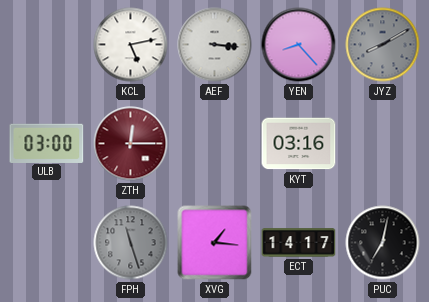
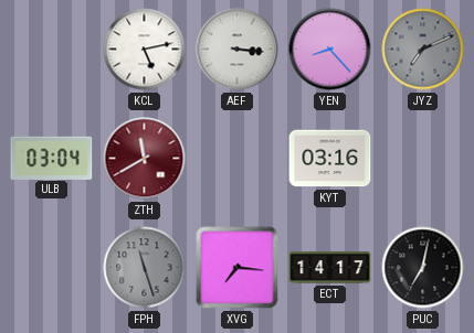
JYZ: 8:10 -> 7:11
ULB: 03:00 -> 03:04
ZTH: 12:15 -> 11:40
XVG: 1:16 -> 7:16
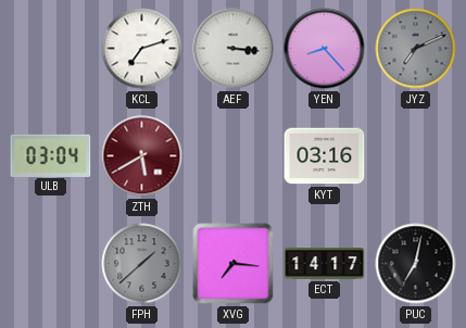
KCL: 5:13 -> 7:12
ZTH: 11:40 -> 5:40
FPH: 11:27 -> 1:38
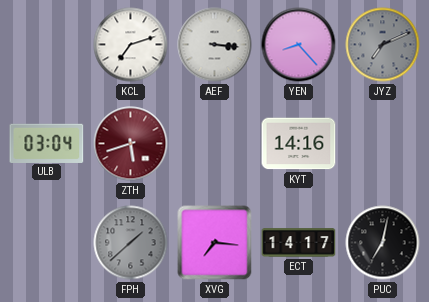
ZTH: 5:40 -> 5:42
KYT: 03:16 -> 14:16
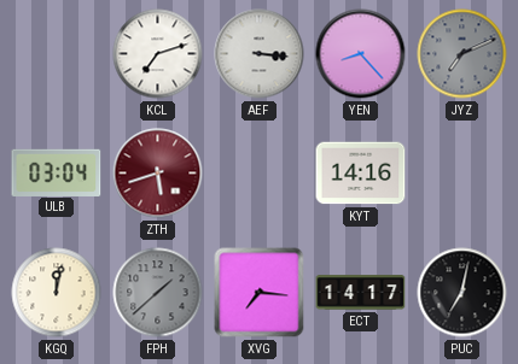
KGQ: none -> 12:02
